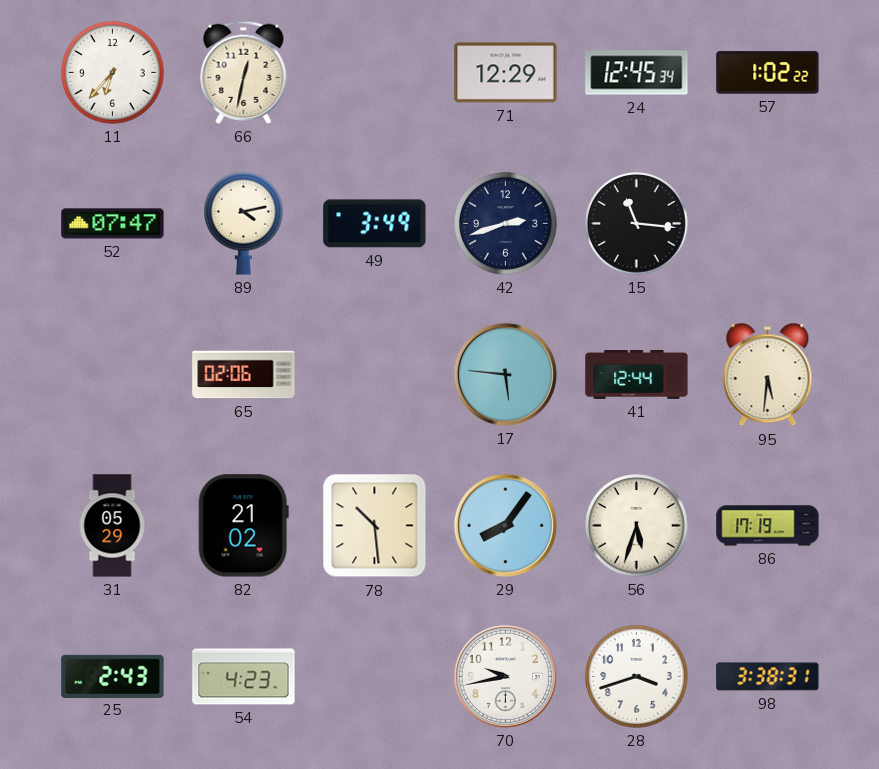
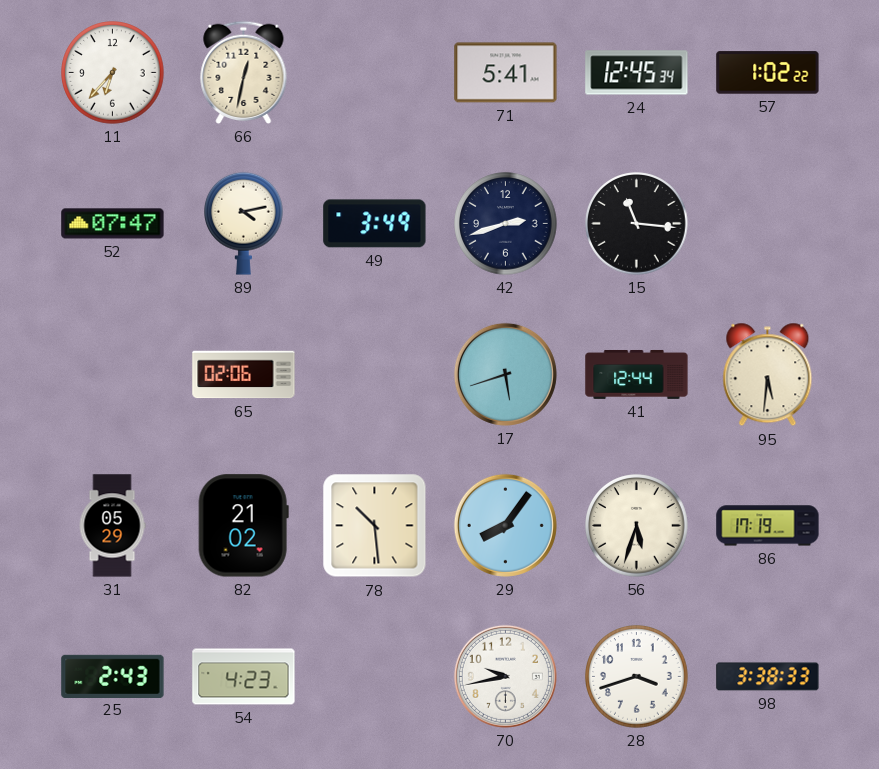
71: 12:29 -> 5:41
17: 5:46 -> 5:42
98: 3:38:31 -> 3:38:33
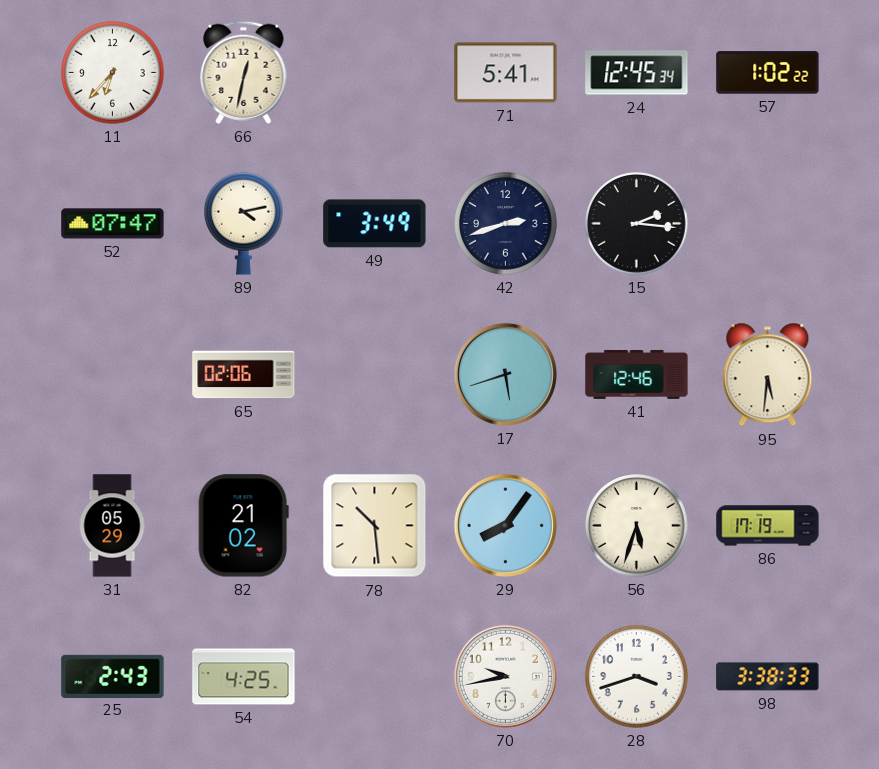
15: 11:16 -> 2:16
41: 12:44 -> 12:46
54: 4:23 -> 4:25
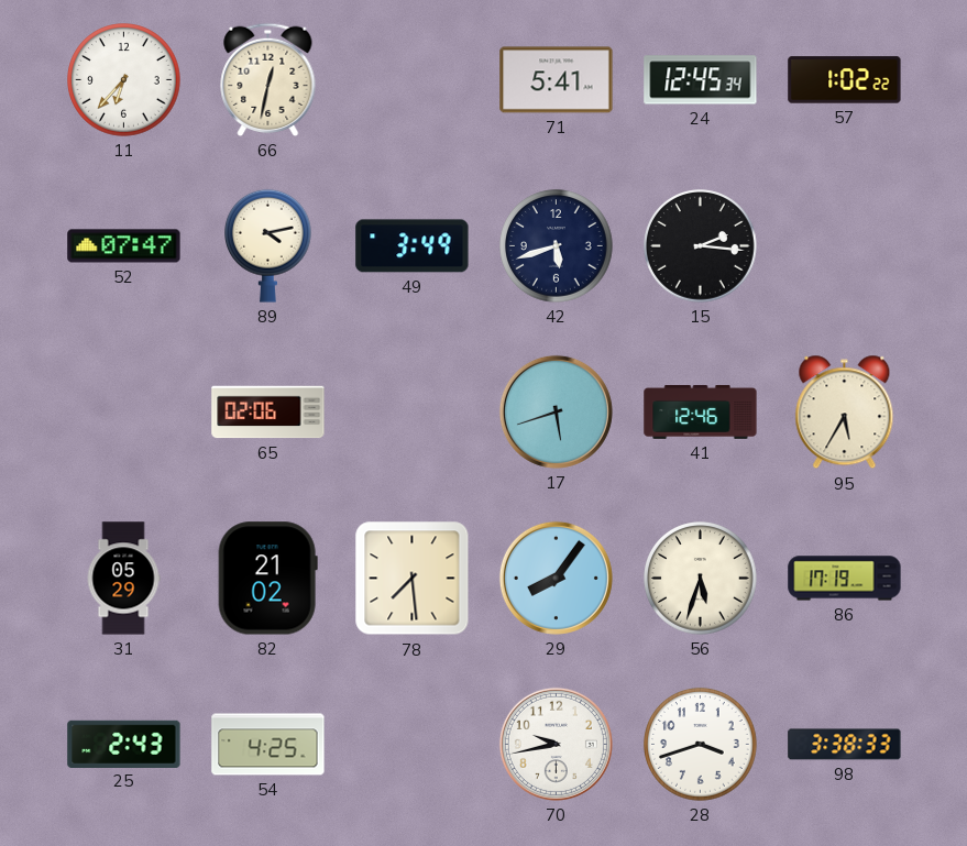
42: 2:42 -> 5:42
95: 5:31 -> 5:35
78: 10:29 -> 7:29
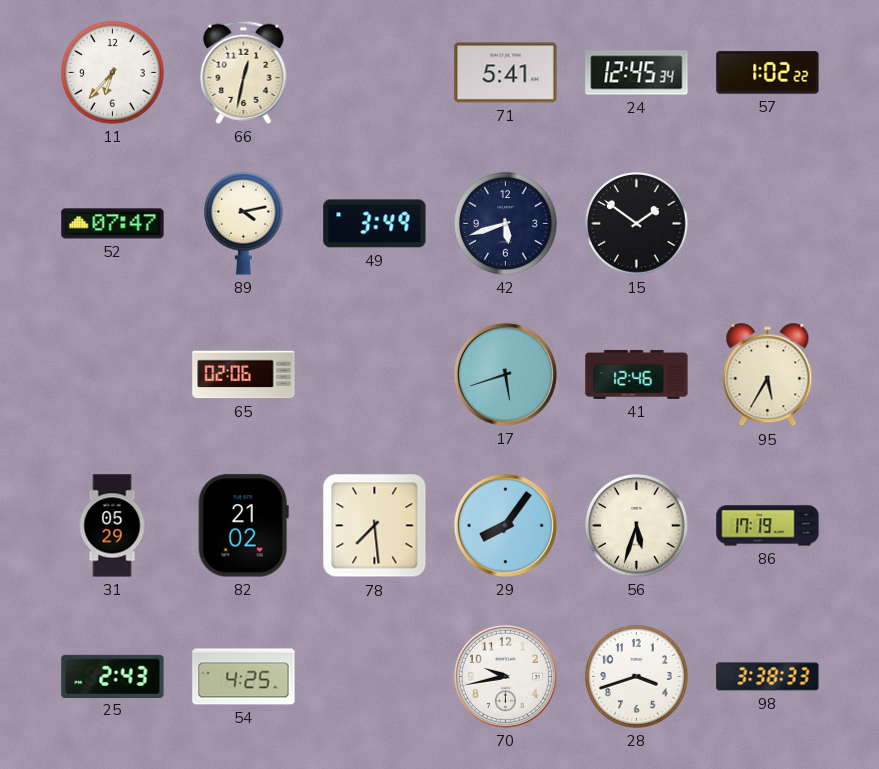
15: 2:16 -> 1:51
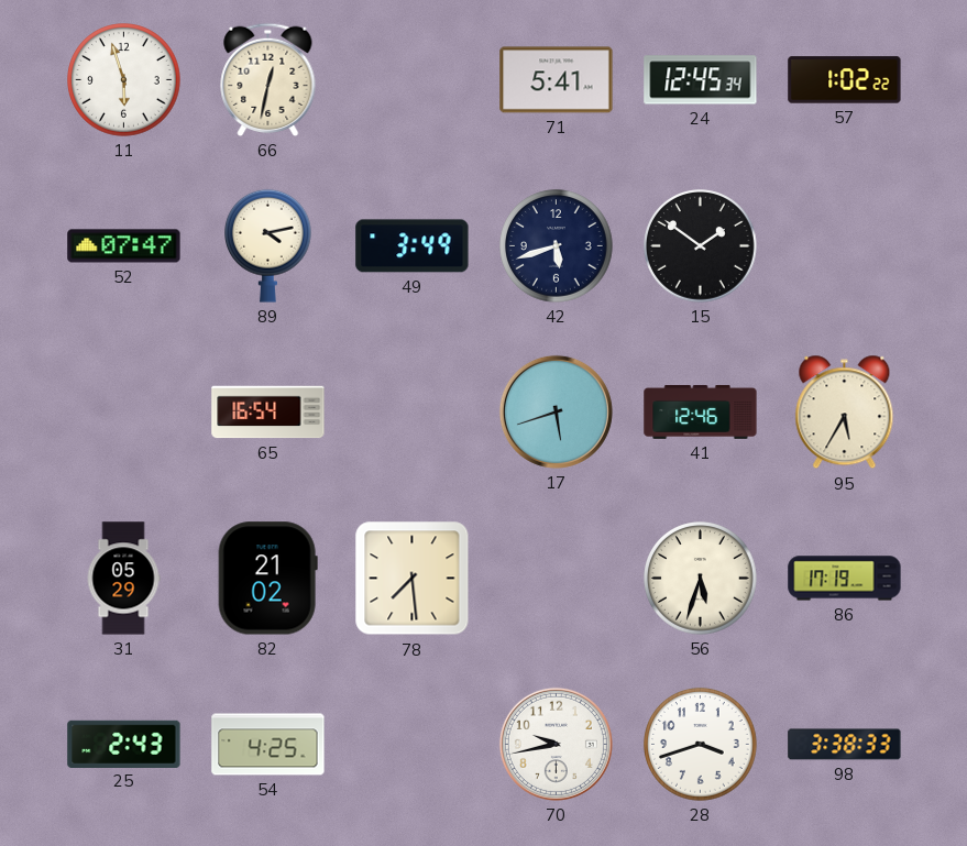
11: 6:37 -> 5:57
65: 02:06 -> 16:54
29: 8:06 -> none
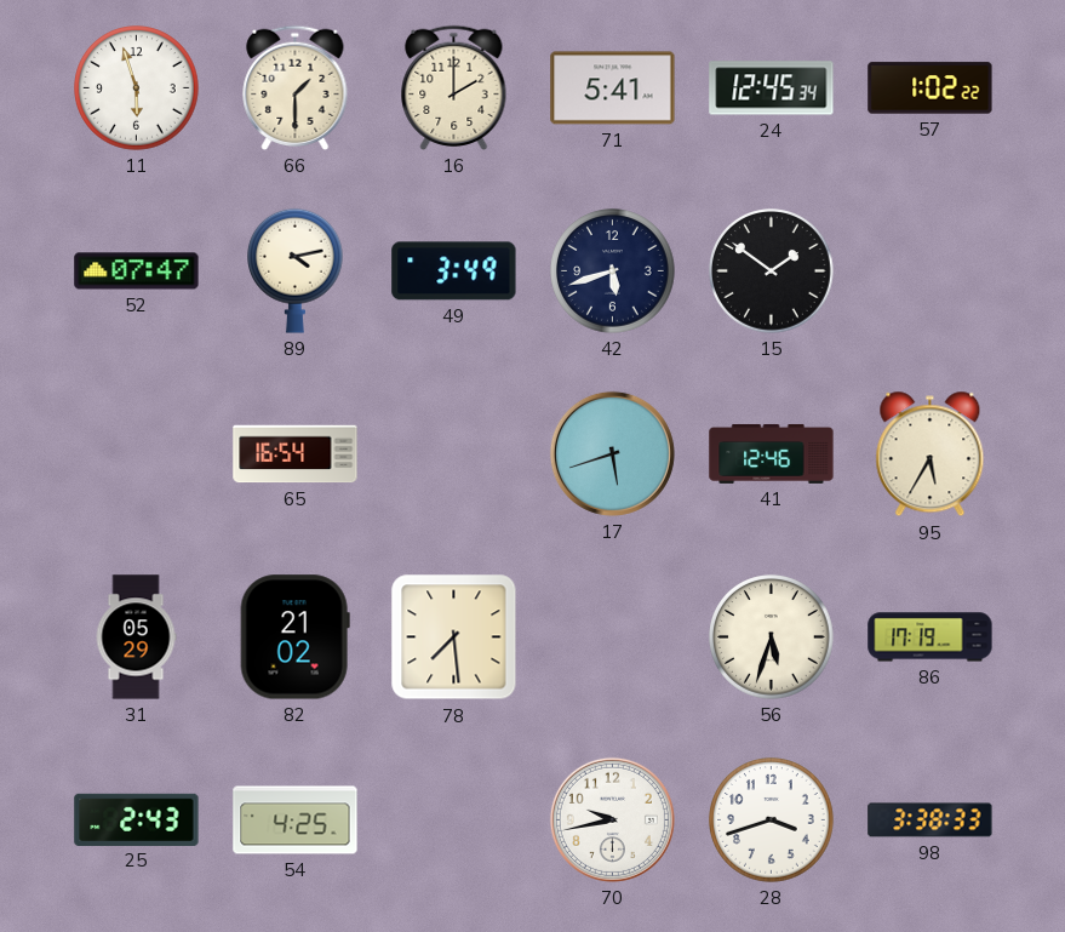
66: 12:32 -> 1:30
16: none -> 2:00
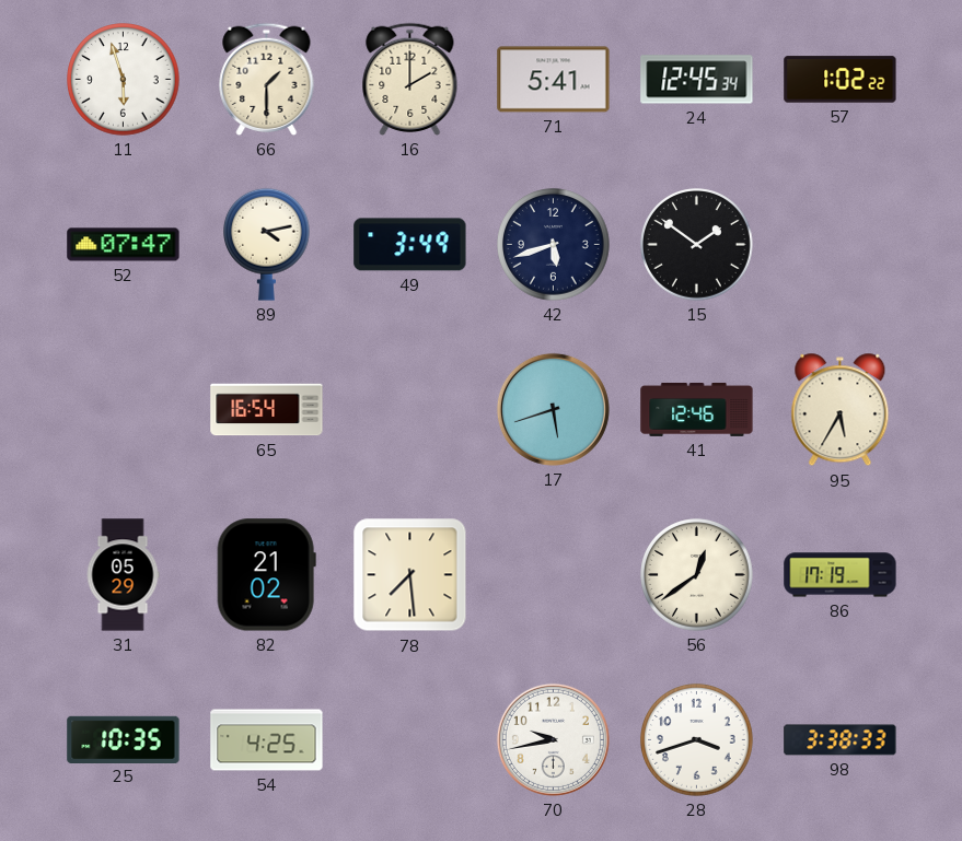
56: 5:33 -> 12:39
25: 2:43 -> 10:35
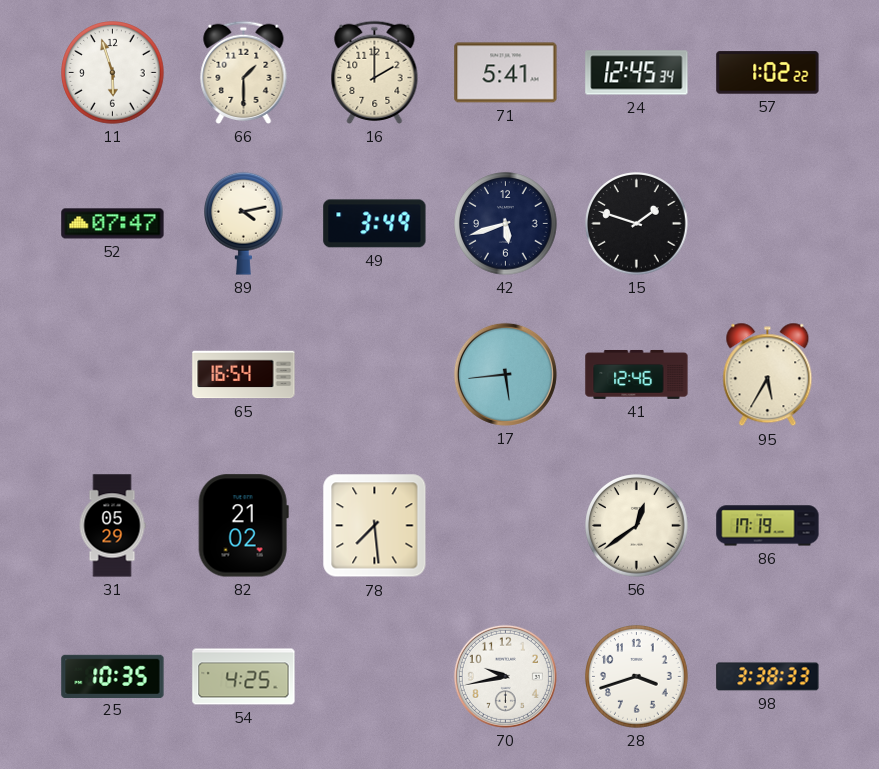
15: 1:51 -> 1:48
17: 5:42 -> 5:44
